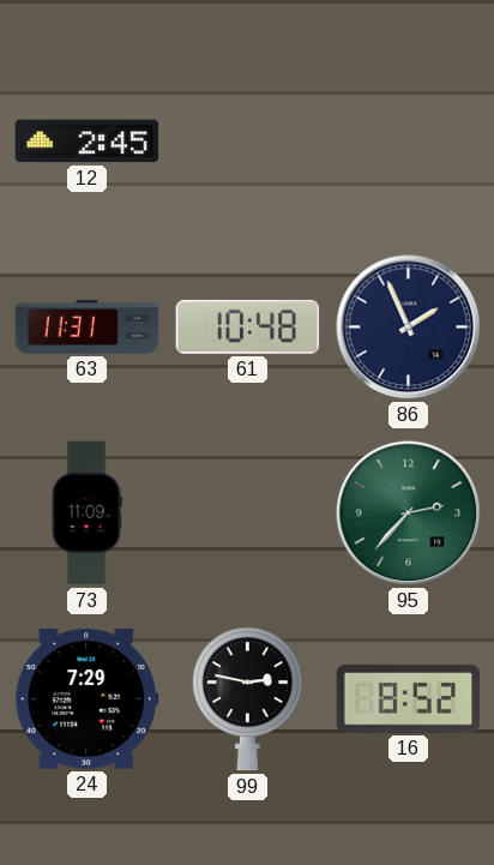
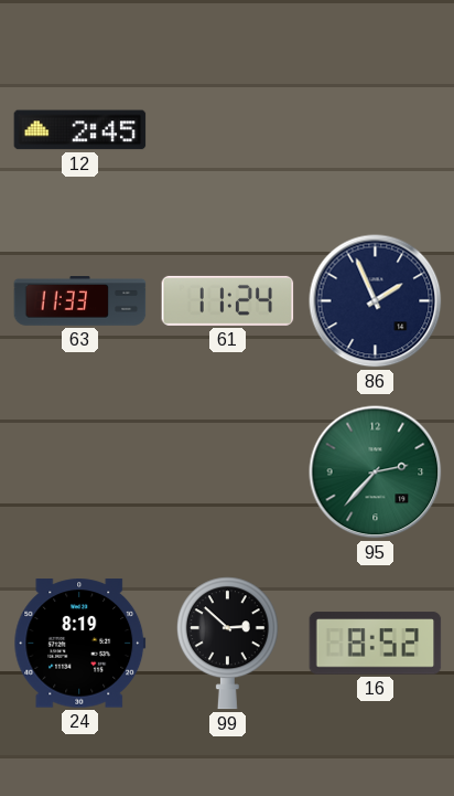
63: 11:31 -> 11:33
61: 10:48 -> 11:24
73: 11:09 -> none
24: 7:29 -> 8:19
99: 2:47 -> 2:52
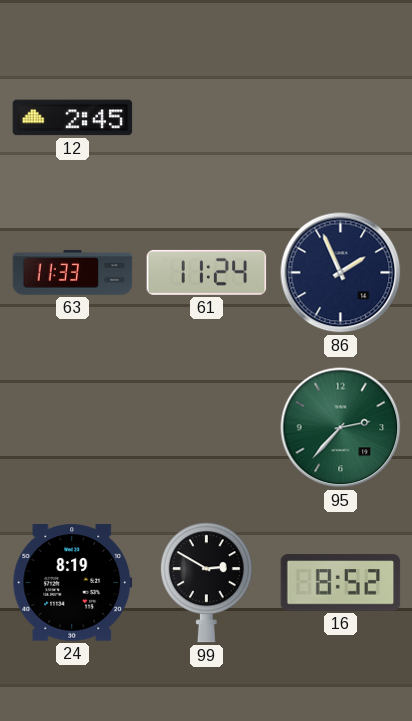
99: 2:52 -> 2:50
